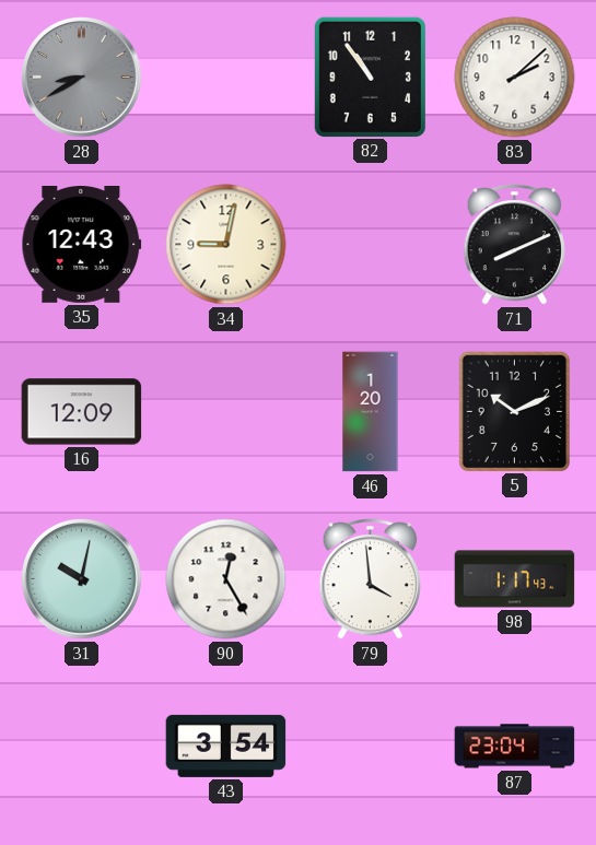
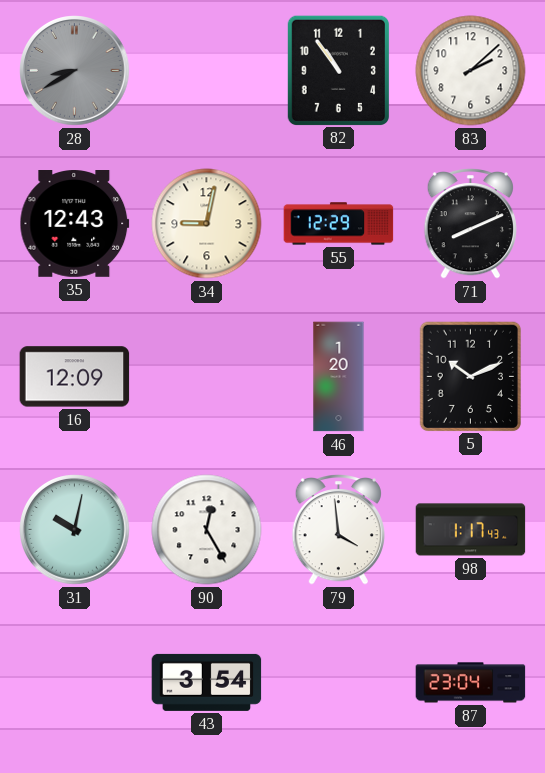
55: none -> 12:29
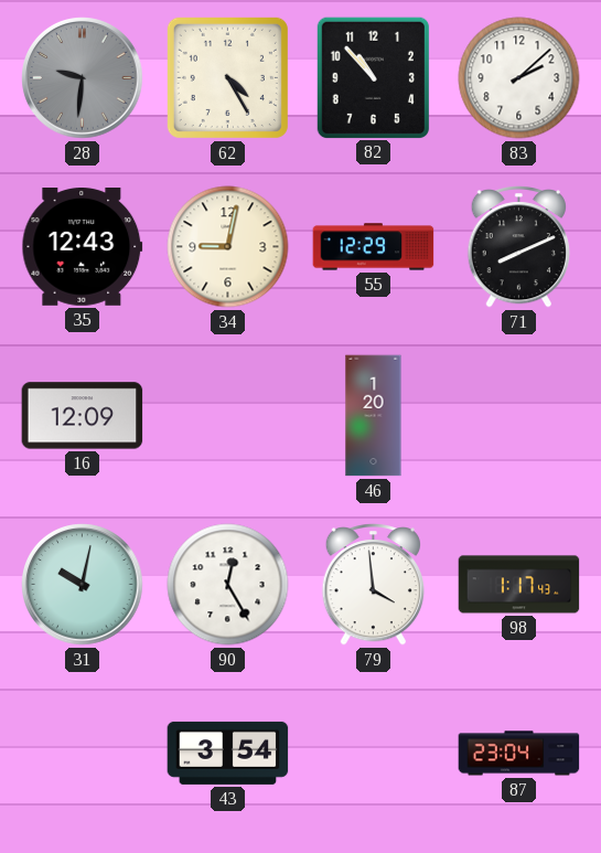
28: 8:40 -> 9:31
62: none -> 4:25
82: 10:54 -> 10:53
5: 10:11 -> none
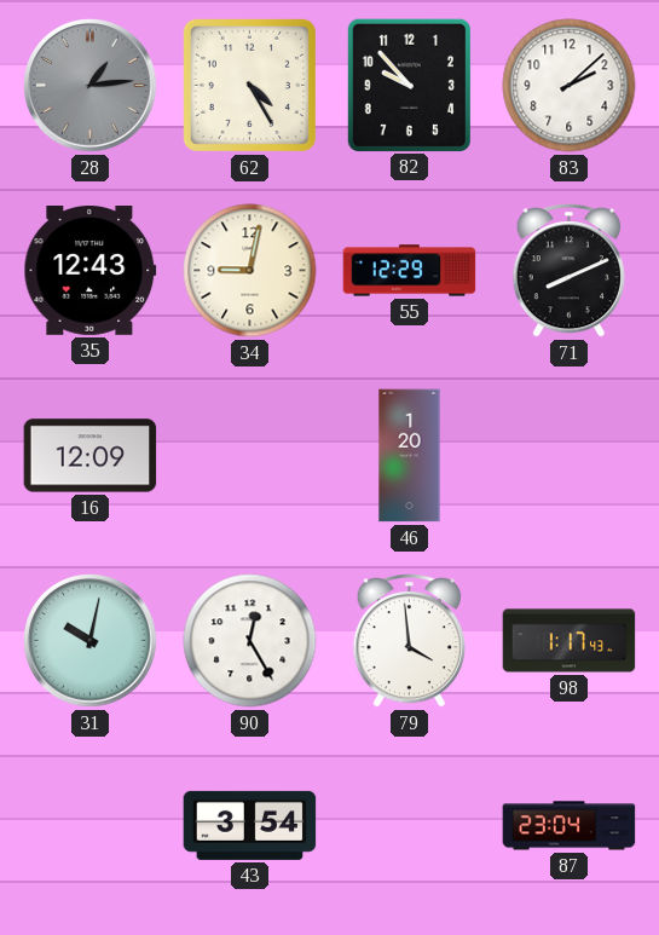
28: 9:31 -> 1:14
82: 10:53 -> 9:53
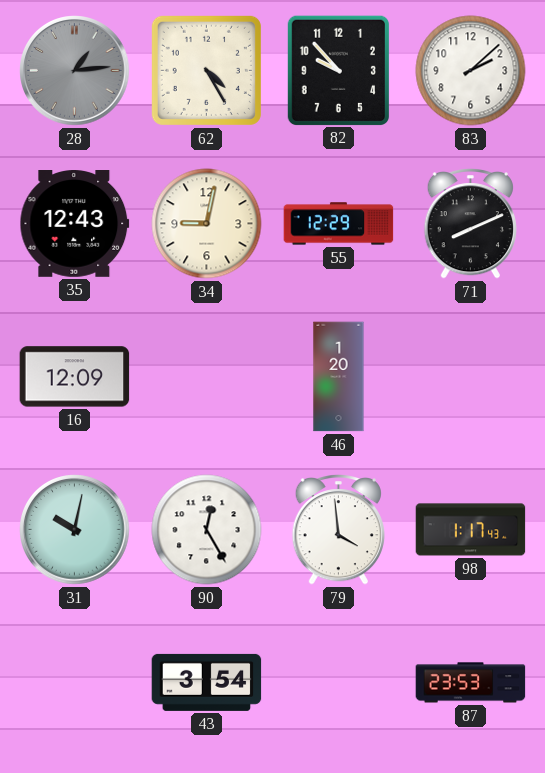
87: 23:04 -> 23:53
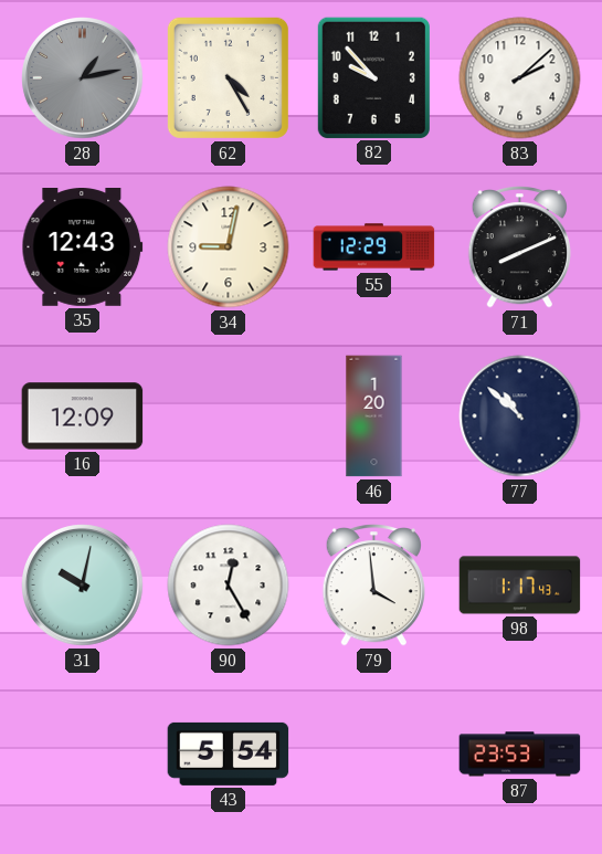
28: 1:14 -> 1:13
77: none -> 10:52
43: 3:54 -> 5:54
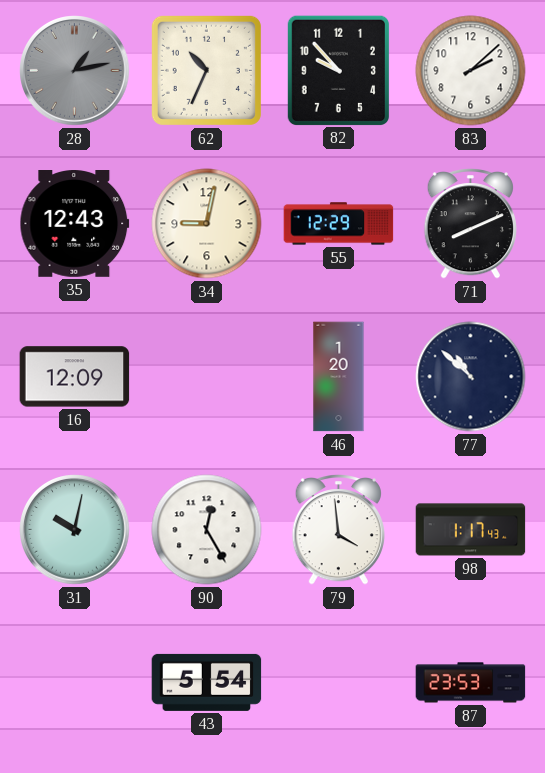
62: 4:25 -> 10:34
